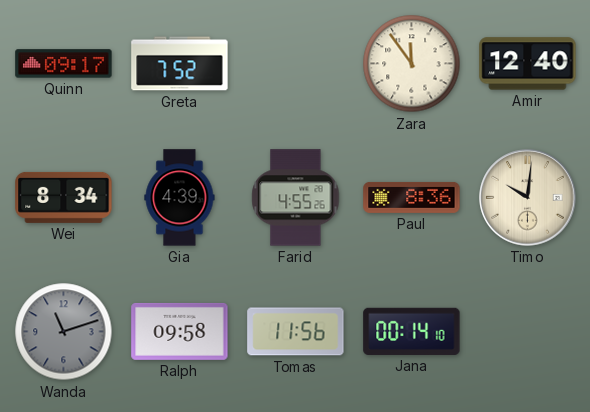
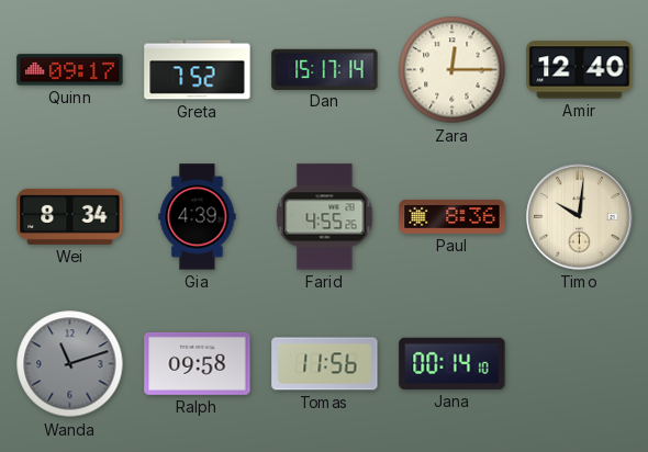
Dan: none -> 15:17
Zara: 11:54 -> 12:15
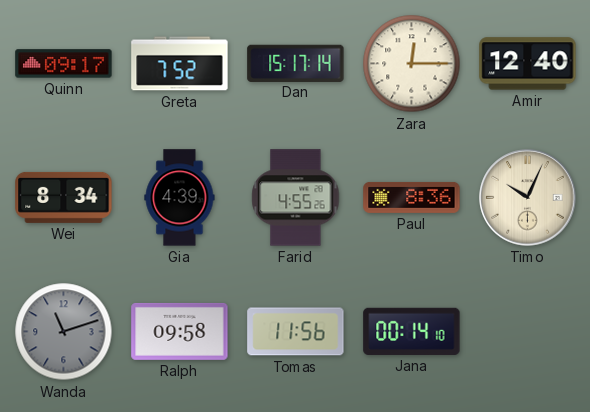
Timo: 10:01 -> 10:04
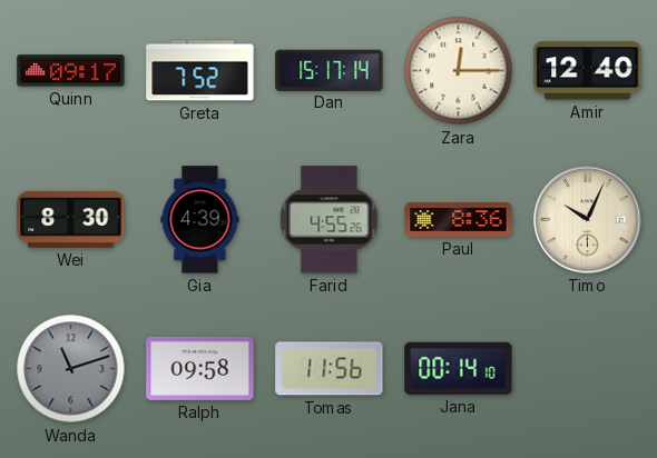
Wei: 8:34 -> 8:30
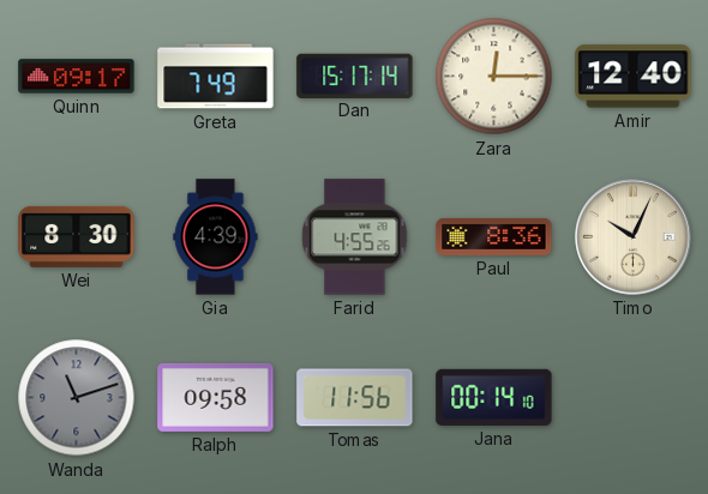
Greta: 7:52 -> 7:49
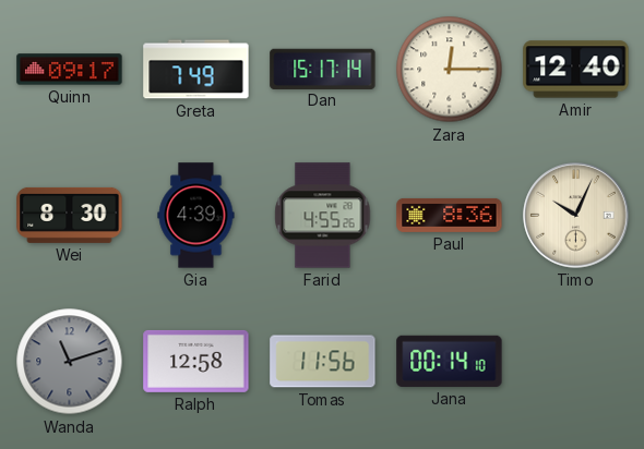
Ralph: 09:58 -> 12:58
